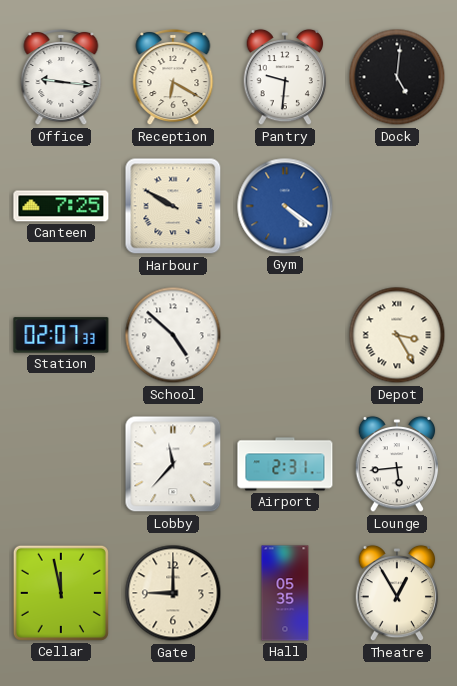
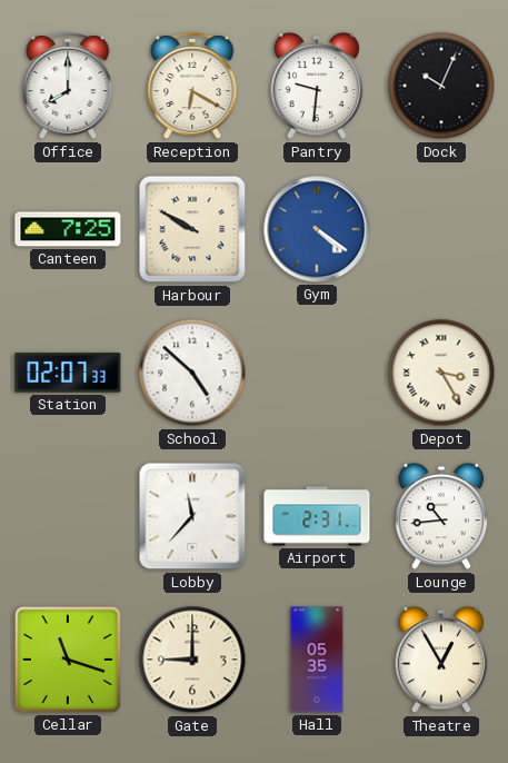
Office: 9:16 -> 8:00
Dock: 5:01 -> 10:04
Lounge: 5:44 -> 10:44
Cellar: 11:58 -> 11:18
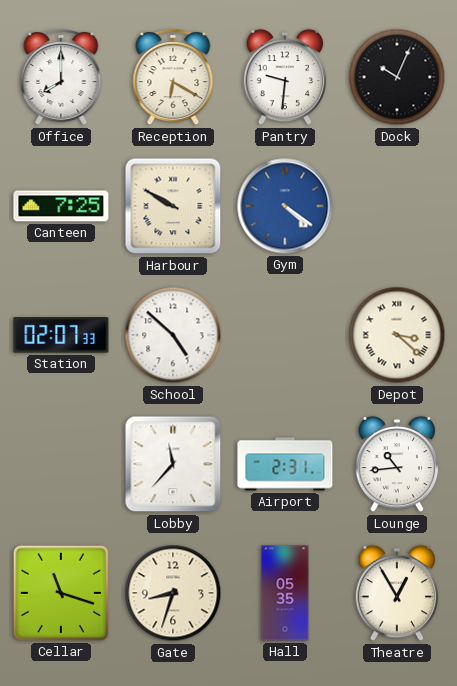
Depot: 3:25 -> 3:22
Gate: 9:00 -> 8:33
